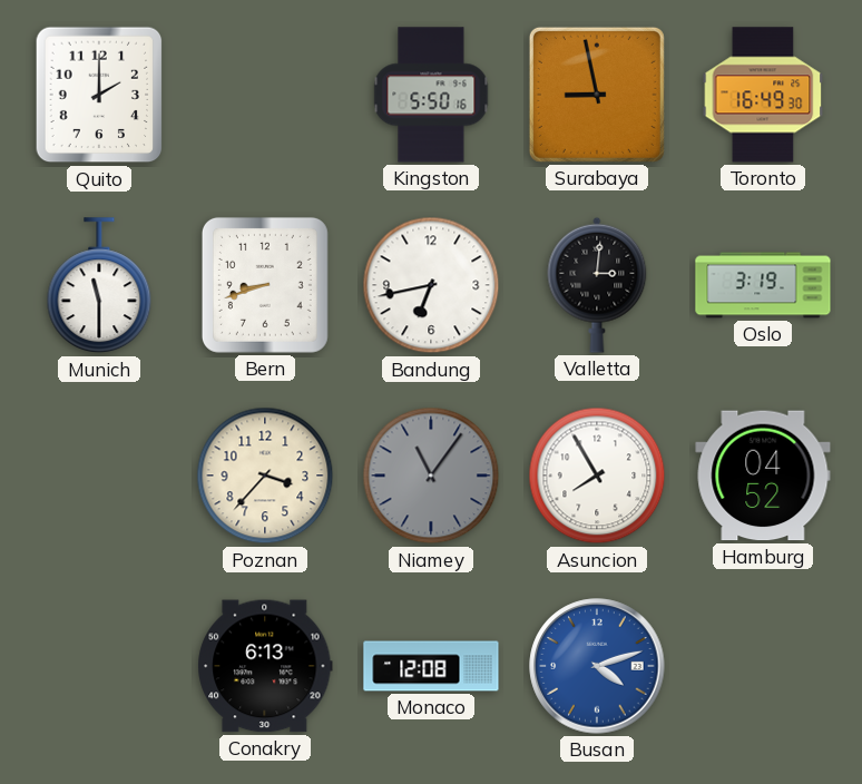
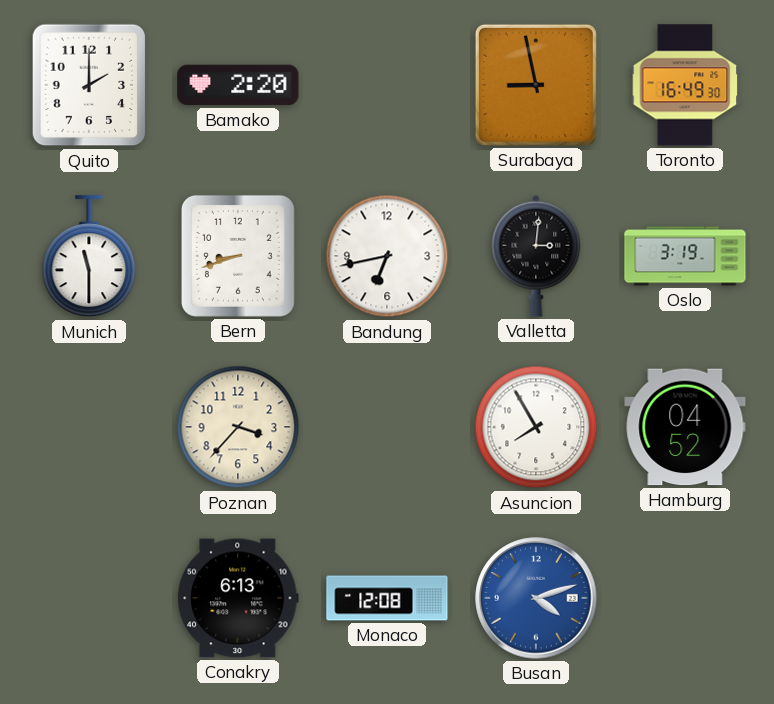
Bamako: none -> 2:20
Kingston: 5:50 -> none
Niamey: 11:06 -> none
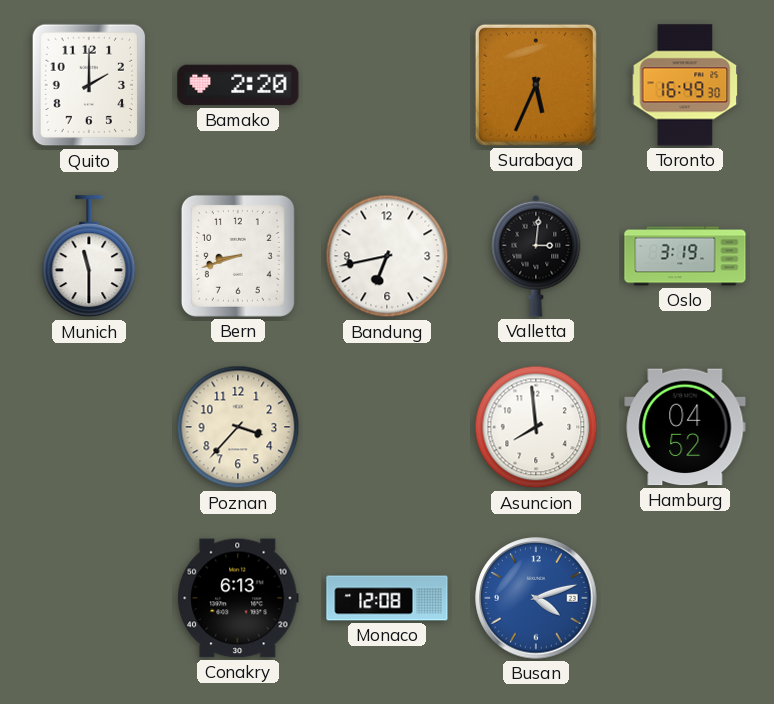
Surabaya: 8:58 -> 5:34
Asuncion: 7:55 -> 7:59
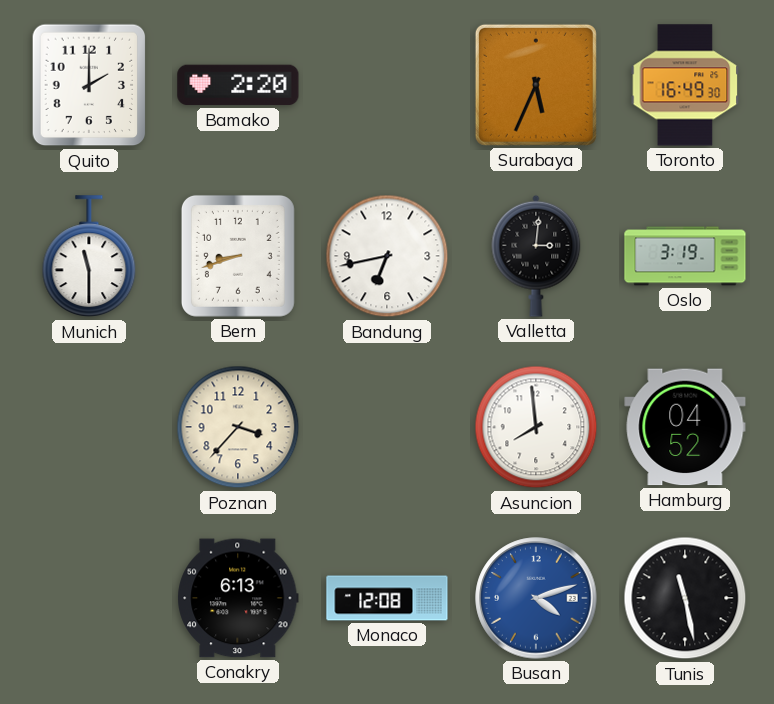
Tunis: none -> 11:28
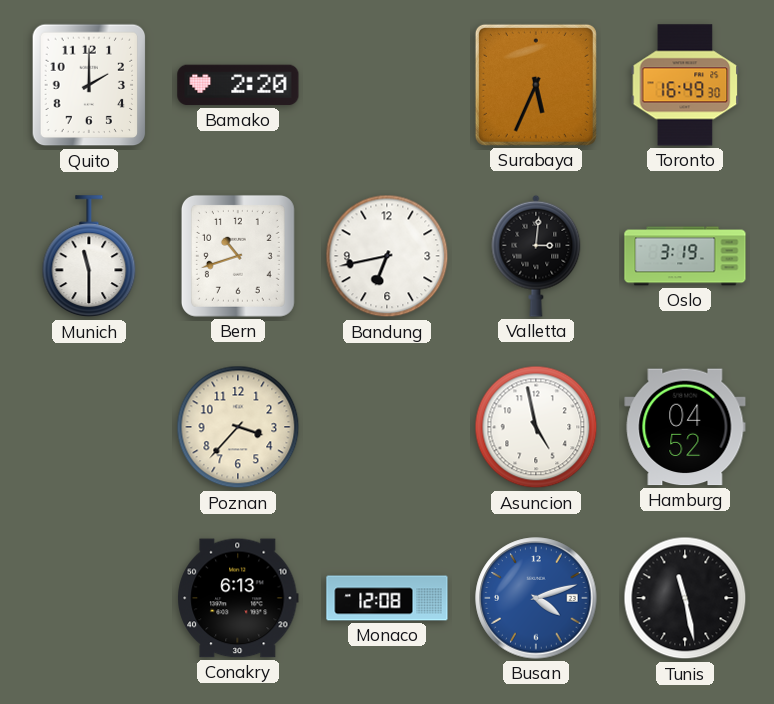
Bern: 8:42 -> 10:42
Asuncion: 7:59 -> 4:58
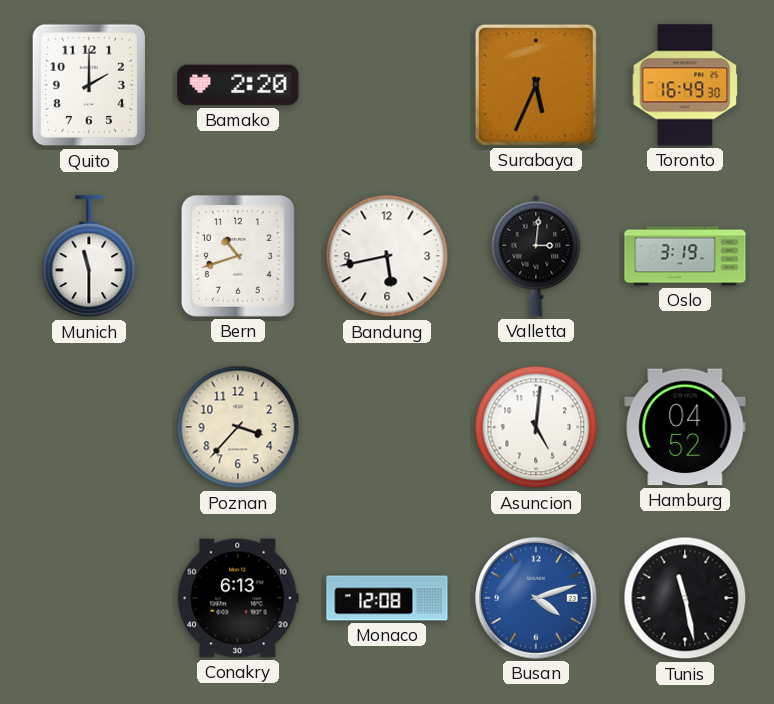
Bandung: 6:43 -> 5:43
Asuncion: 4:58 -> 5:01
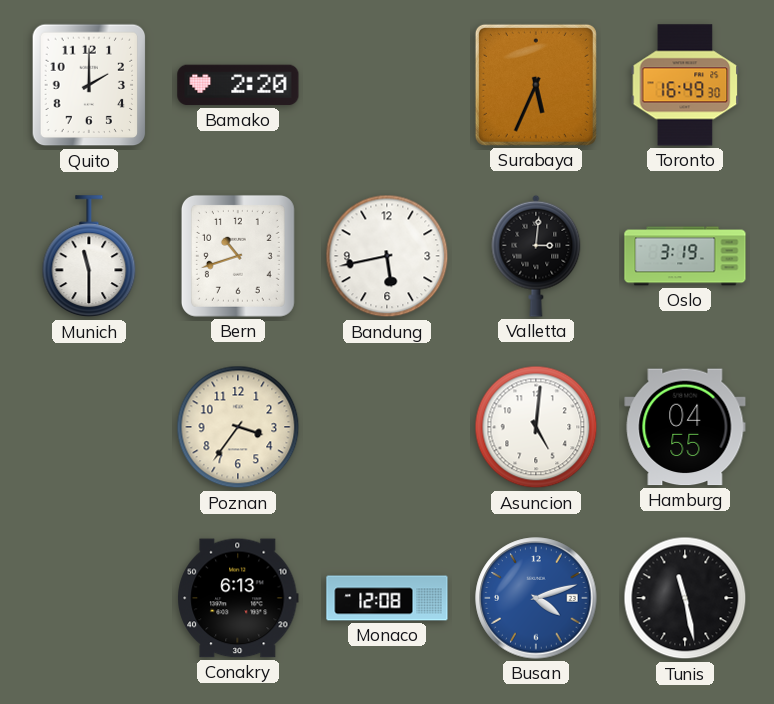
Poznan: 3:37 -> 3:36
Hamburg: 04:52 -> 04:55
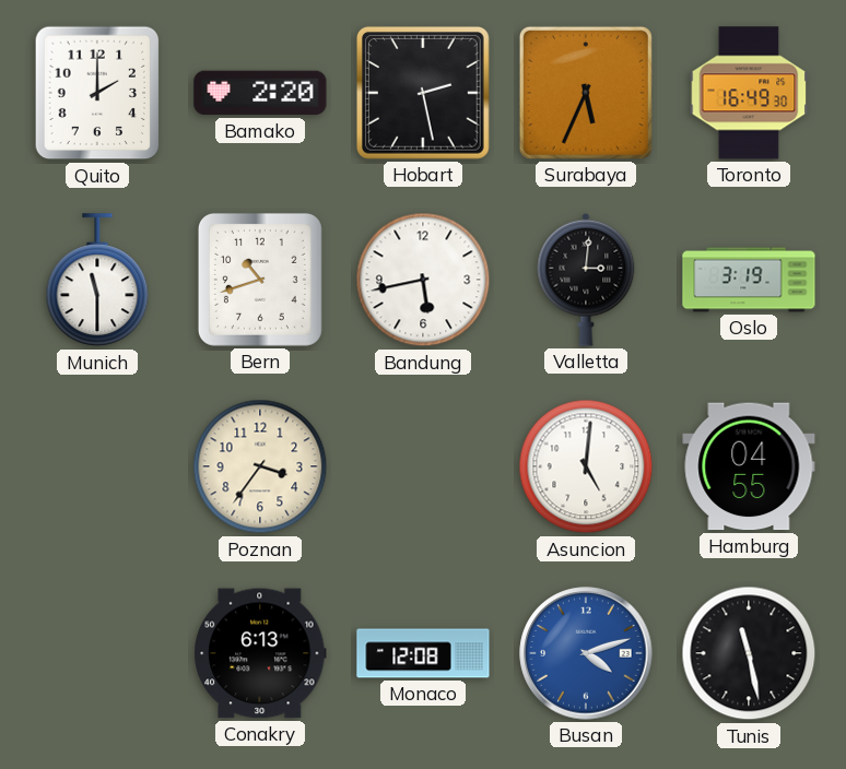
Hobart: none -> 2:28
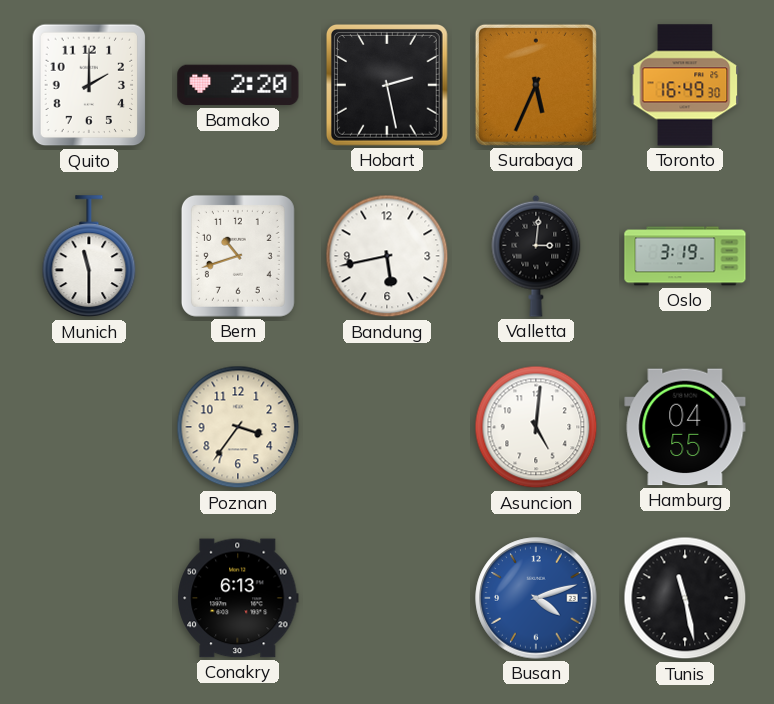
Monaco: 12:08 -> none
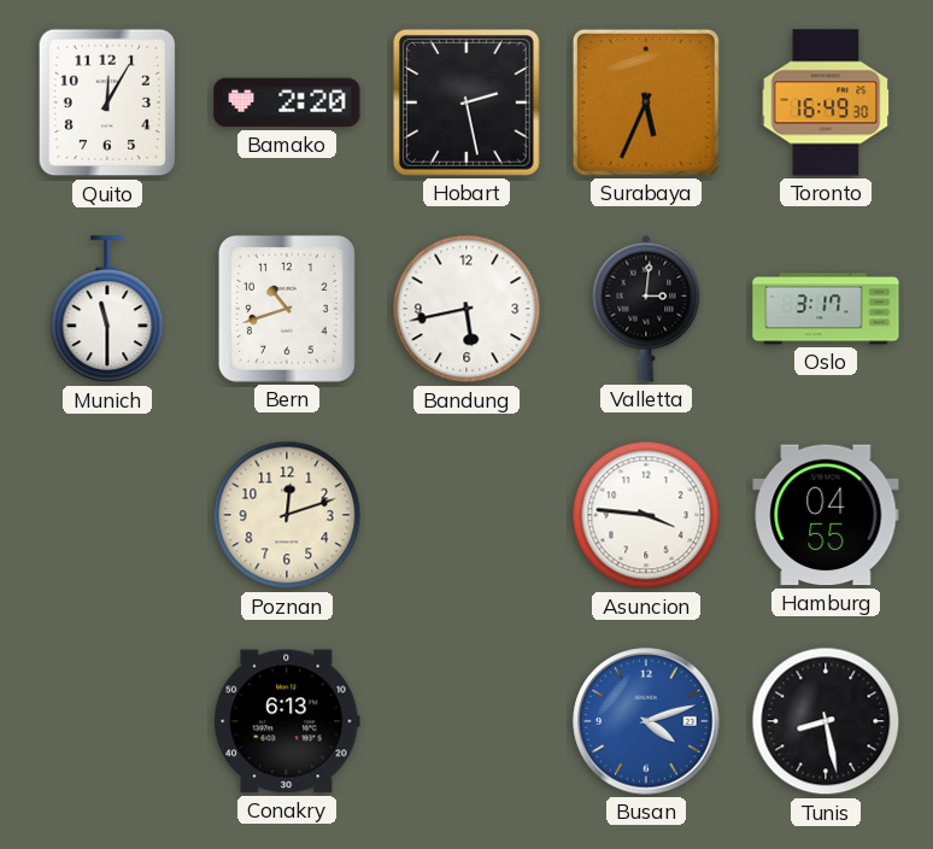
Quito: 2:00 -> 12:05
Oslo: 3:19 -> 3:17
Poznan: 3:36 -> 12:12
Asuncion: 5:01 -> 3:46
Tunis: 11:28 -> 8:28
